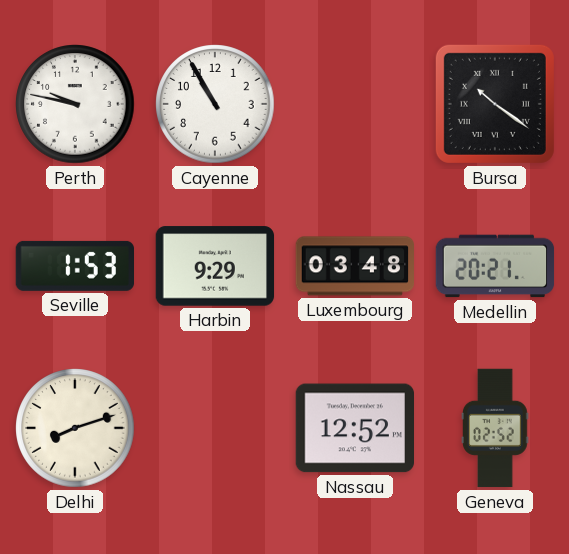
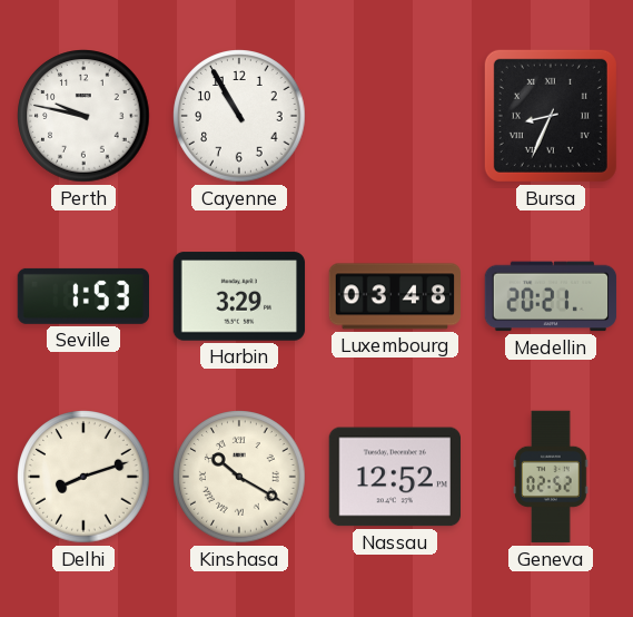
Bursa: 10:21 -> 8:34
Harbin: 9:29 -> 3:29
Kinshasa: none -> 10:20
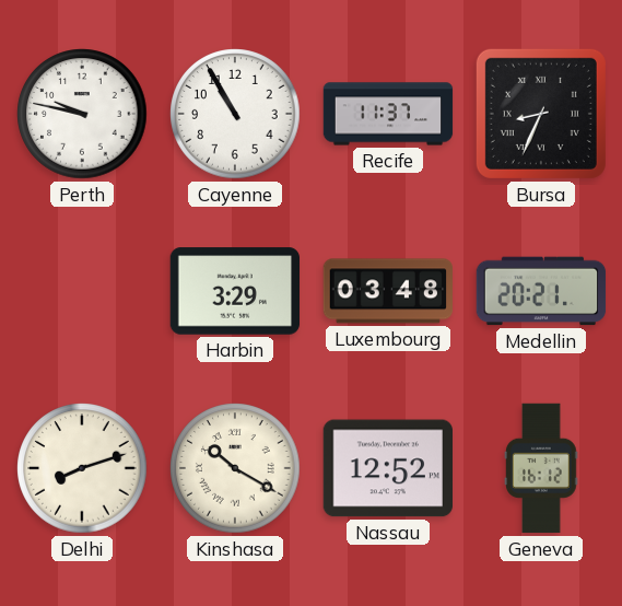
Recife: none -> 11:37
Seville: 1:53 -> none
Geneva: 02:52 -> 16:12
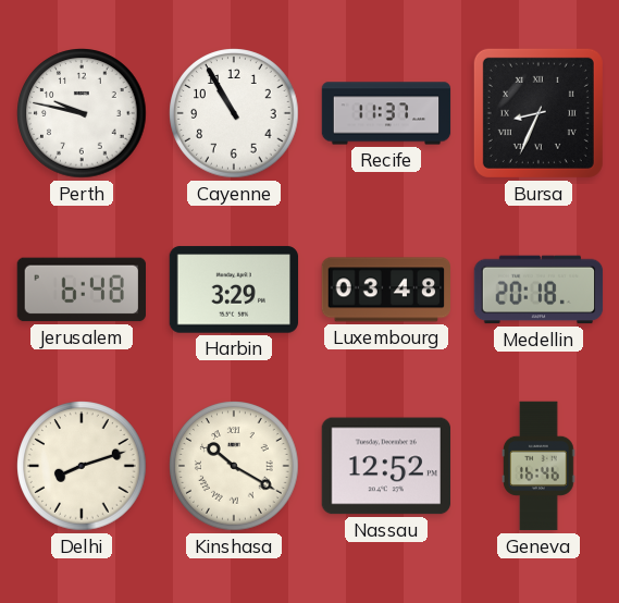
Jerusalem: none -> 6:48
Medellin: 20:21 -> 20:18
Geneva: 16:12 -> 16:46
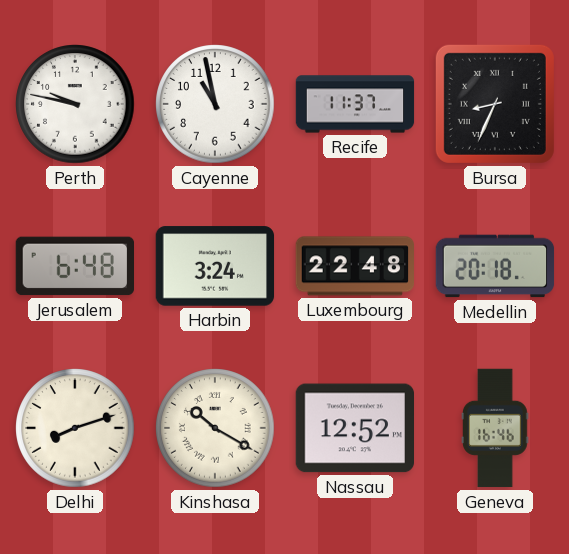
Cayenne: 10:55 -> 10:58
Harbin: 3:29 -> 3:24
Luxembourg: 03:48 -> 22:48
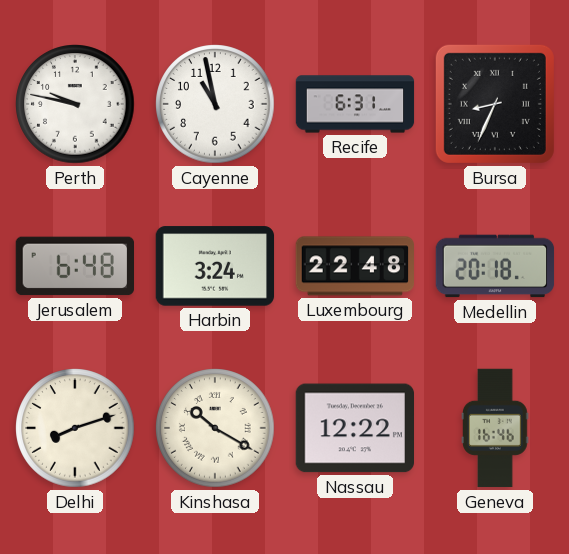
Recife: 11:37 -> 6:31
Nassau: 12:52 -> 12:22
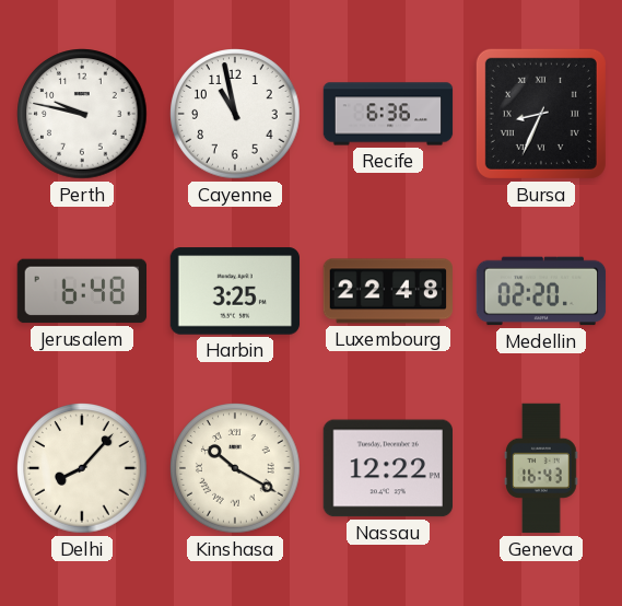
Recife: 6:31 -> 6:36
Harbin: 3:24 -> 3:25
Medellin: 20:18 -> 02:20
Delhi: 8:12 -> 8:07
Geneva: 16:46 -> 16:43
